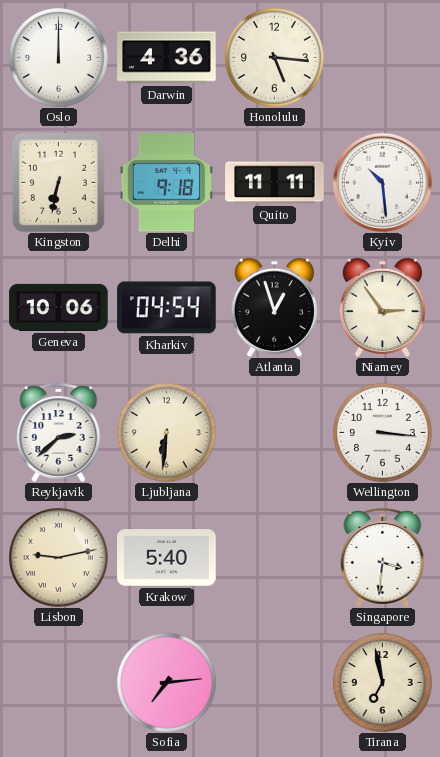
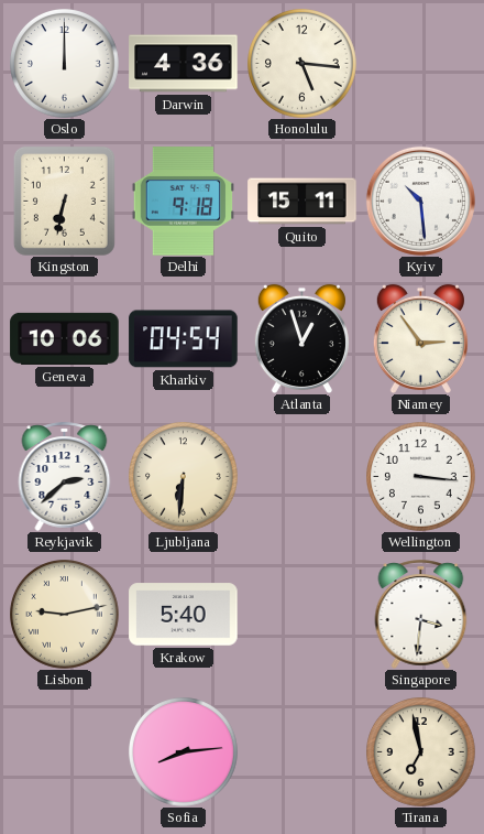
Quito: 11:11 -> 15:11
Sofia: 7:14 -> 8:14
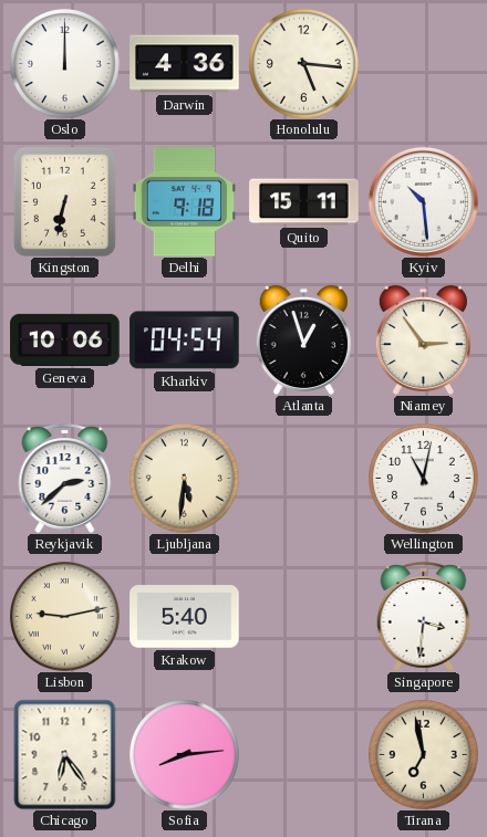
Ljubljana: 6:31 -> 5:31
Wellington: 3:16 -> 11:02
Chicago: none -> 6:24
